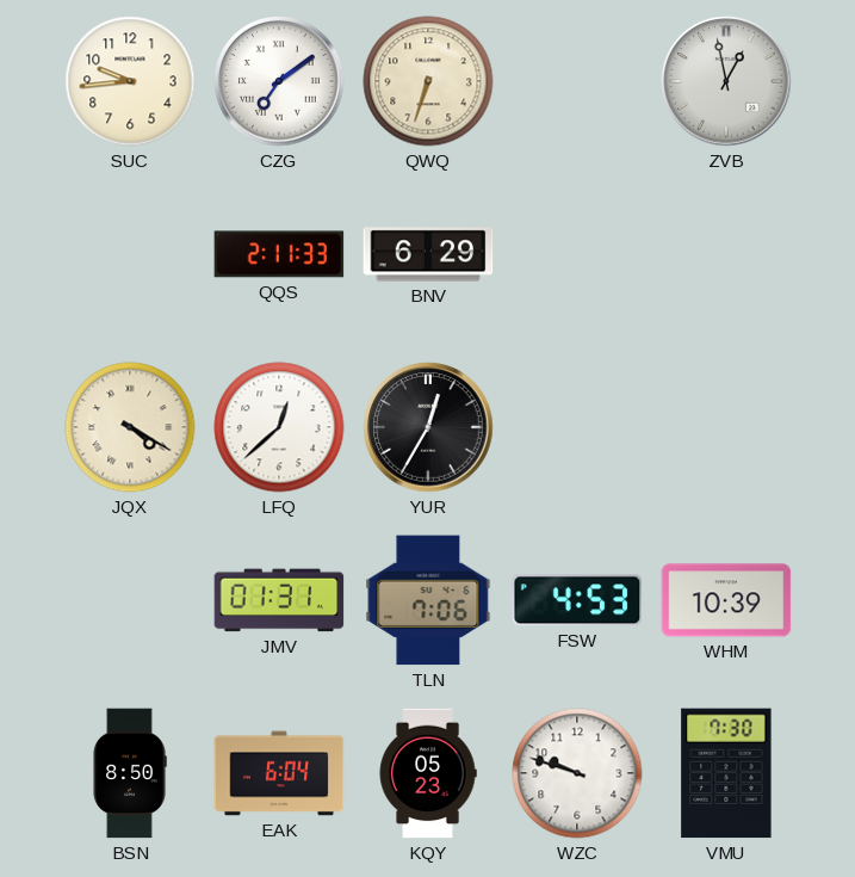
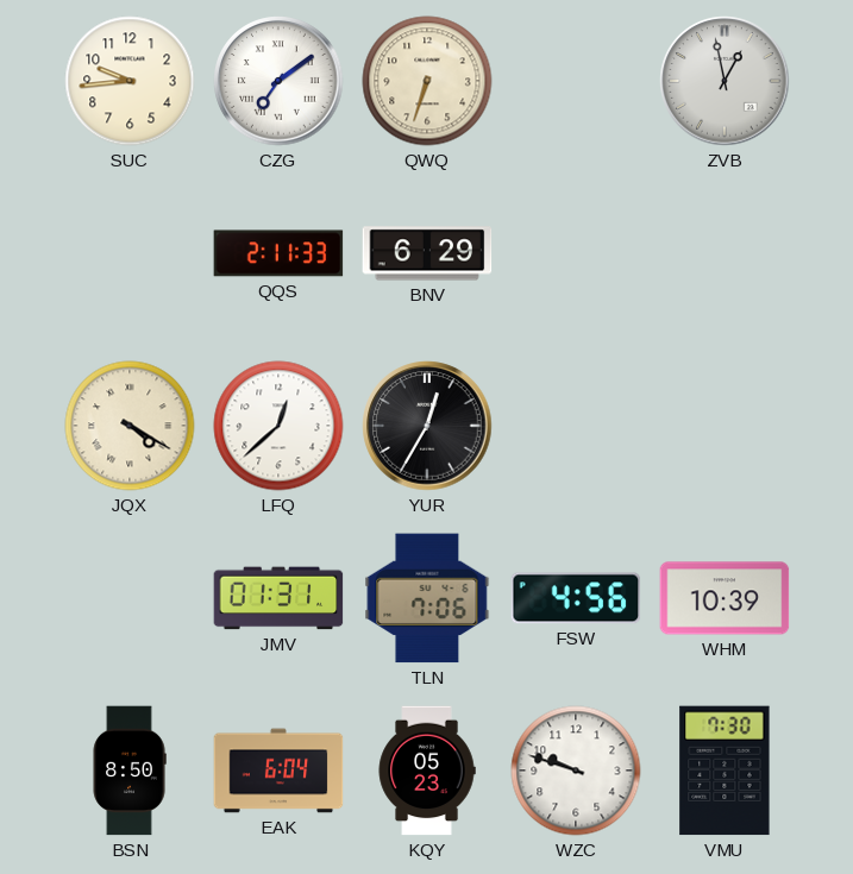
FSW: 4:53 -> 4:56
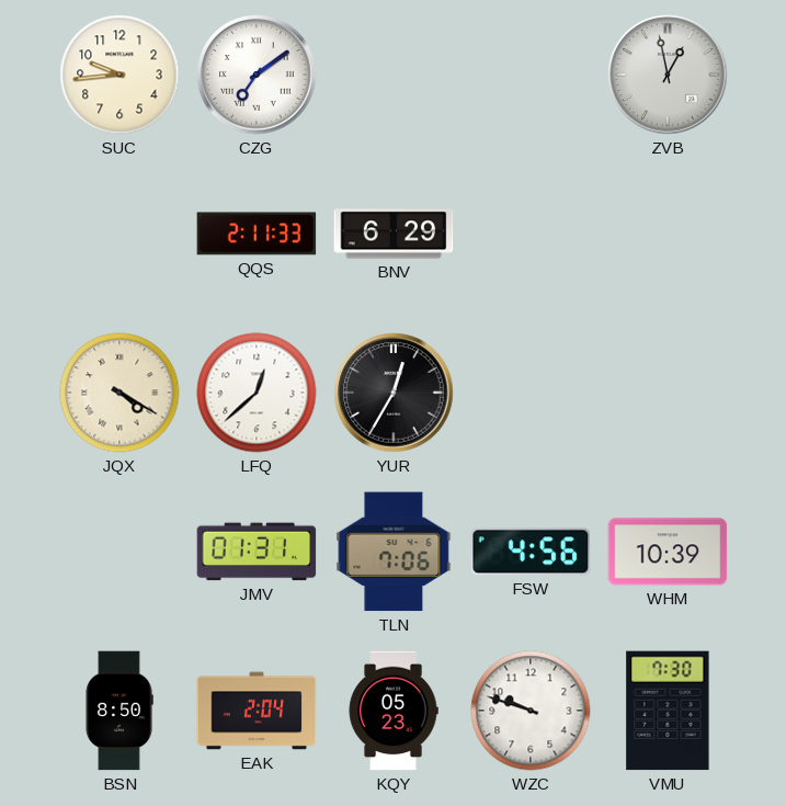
QWQ: 6:33 -> none
EAK: 6:04 -> 2:04
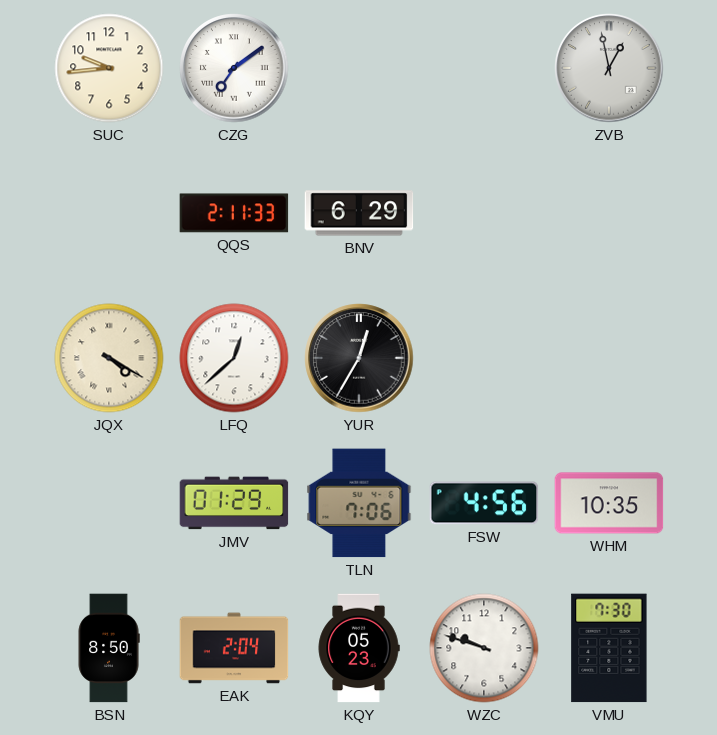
JMV: 01:31 -> 01:29
WHM: 10:39 -> 10:35
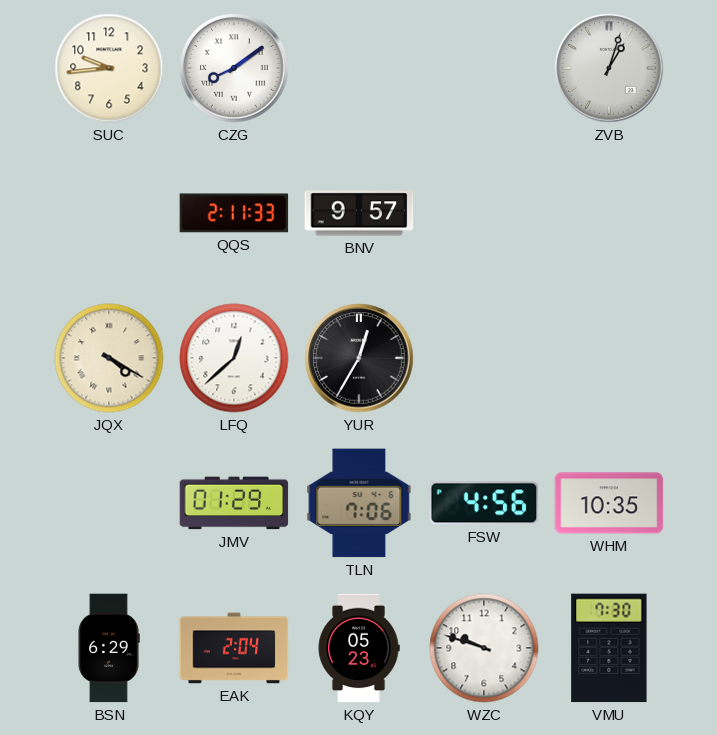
CZG: 7:09 -> 8:09
ZVB: 12:58 -> 1:03
BNV: 6:29 -> 9:57
BSN: 8:50 -> 6:29
